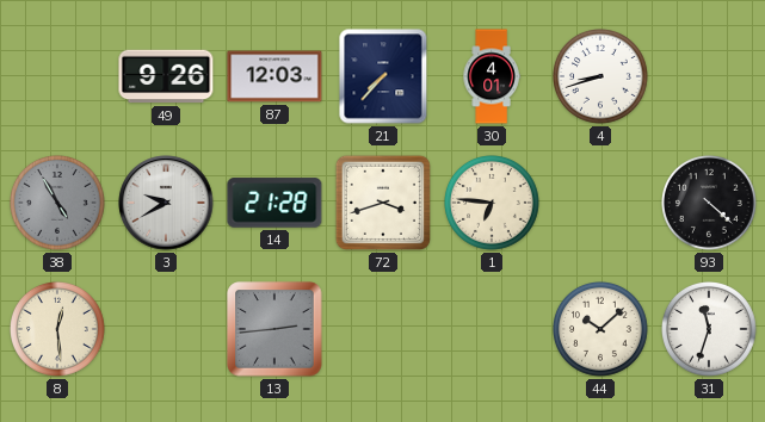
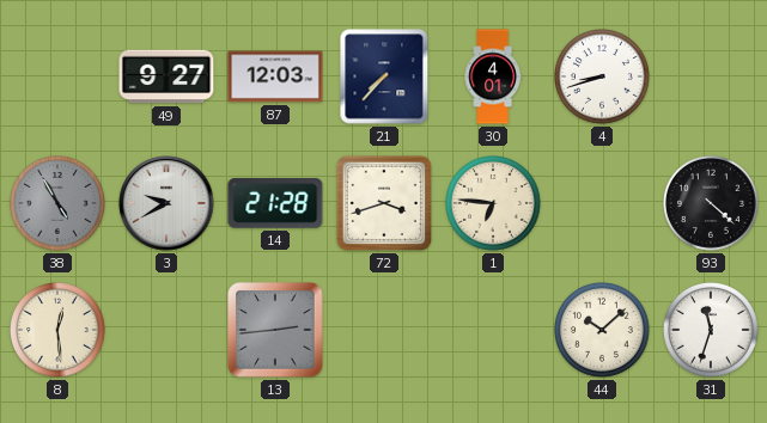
49: 9:26 -> 9:27
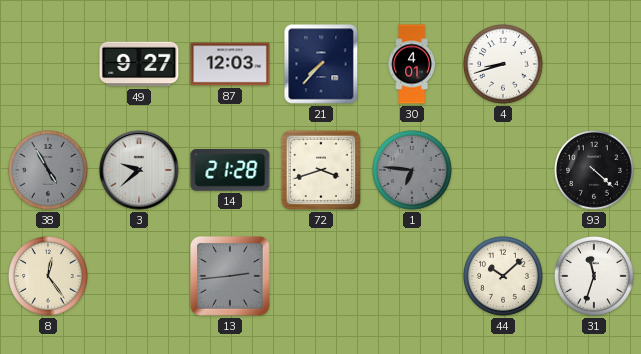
3: 9:40 -> 9:38
1 dial: cream -> grey
8: 12:29 -> 12:24
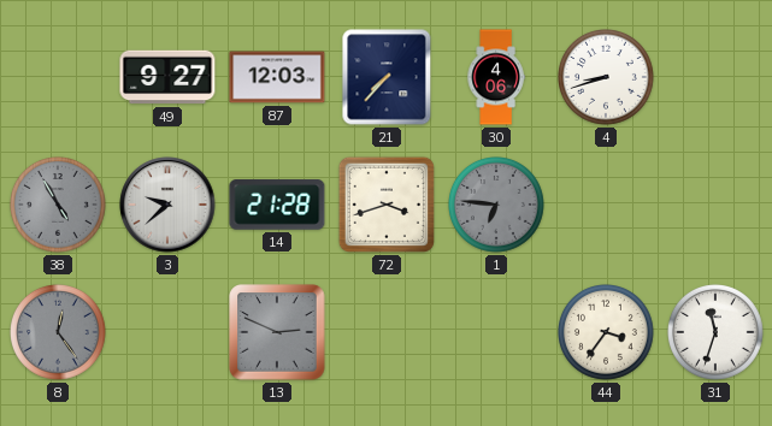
30: 4:01 -> 4:06
93: 4:22 -> none
8 dial: cream -> grey
13: 2:44 -> 2:49
44: 10:08 -> 3:36
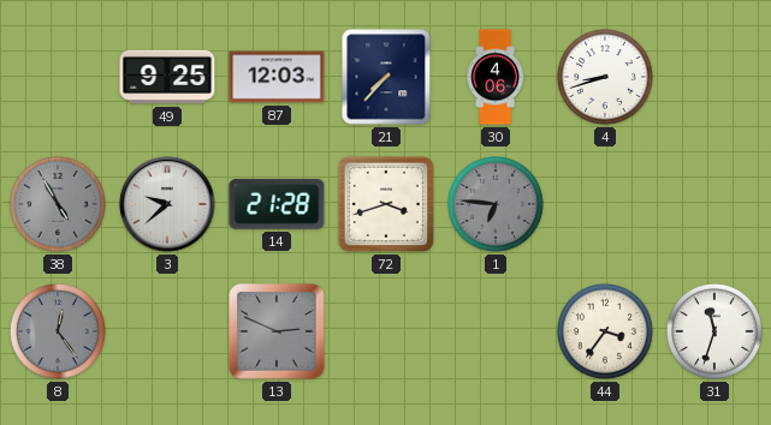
49: 9:27 -> 9:25
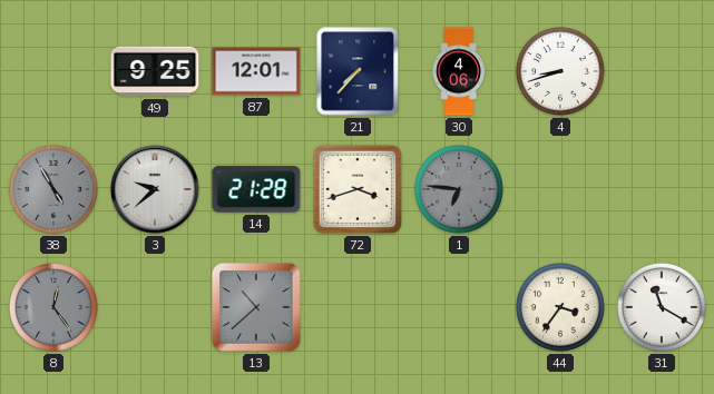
87: 12:03 -> 12:01
13: 2:49 -> 10:38
31: 11:33 -> 11:20
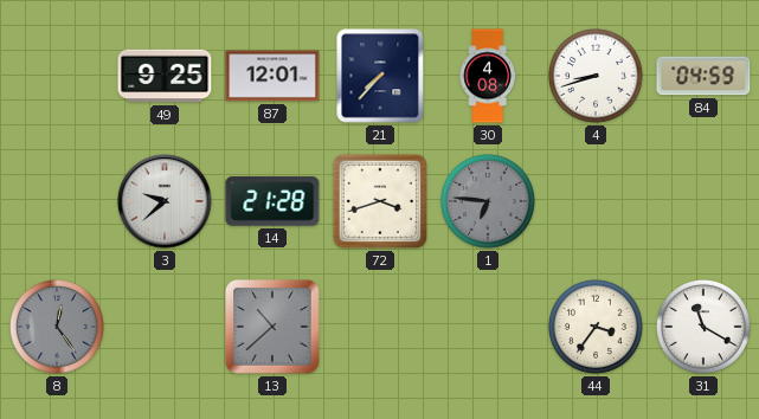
30: 4:06 -> 4:08
84: none -> 04:59
38: 4:55 -> none
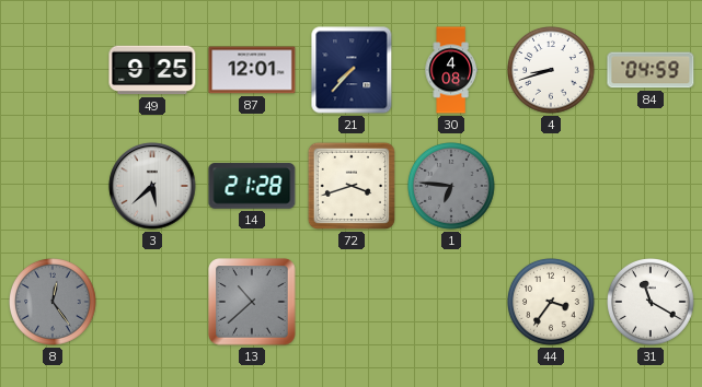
3: 9:38 -> 5:38
